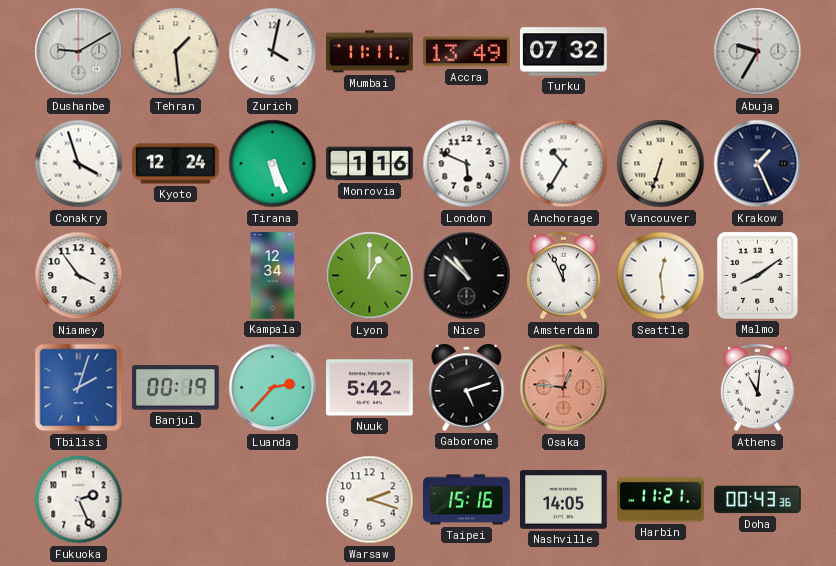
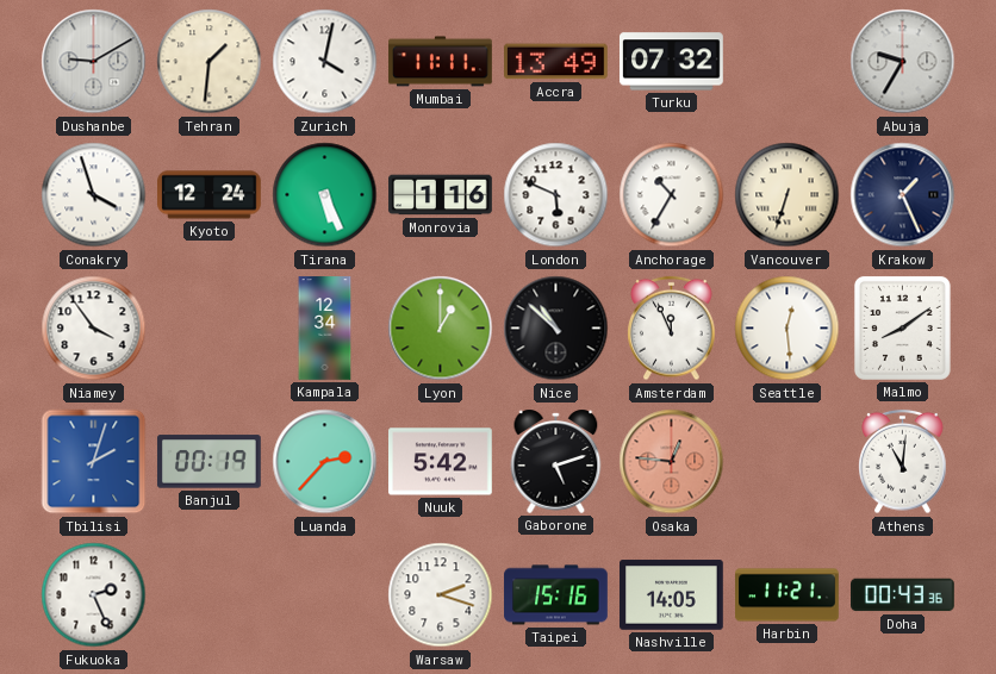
Tehran: 1:29 -> 1:31
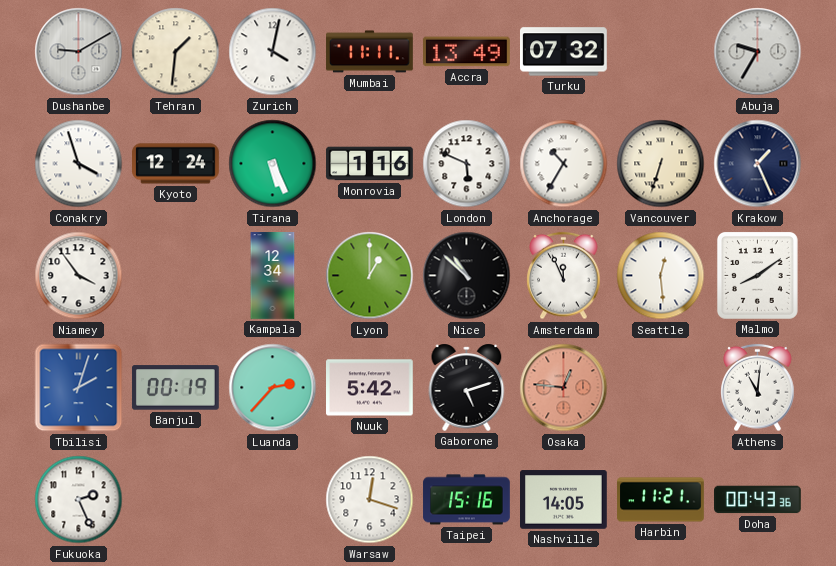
Warsaw: 2:18 -> 12:18
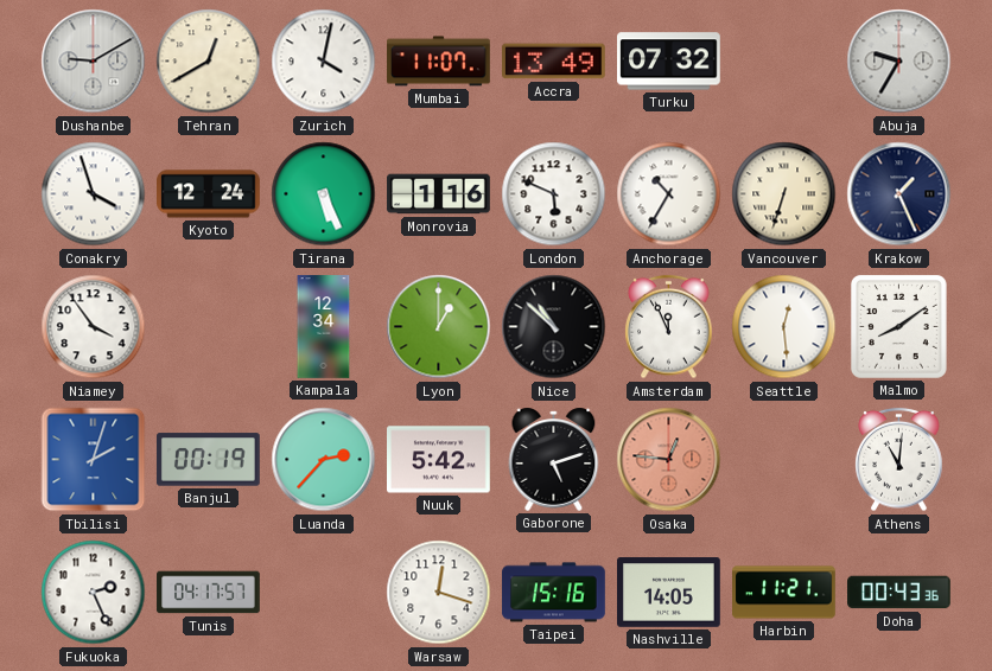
Tehran: 1:31 -> 12:40
Mumbai: 11:11 -> 11:07
Tunis: none -> 04:17
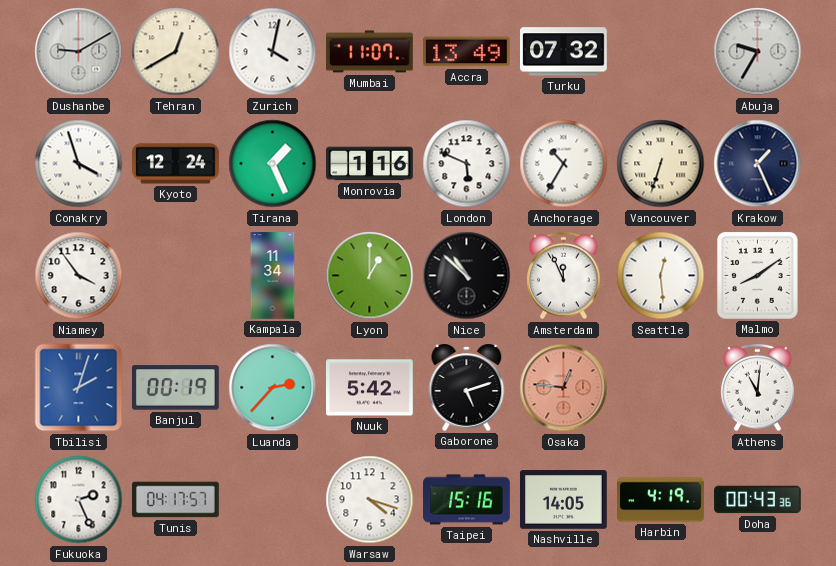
Tirana: 5:26 -> 1:26
Kampala: 12:34 -> 11:34
Warsaw: 12:18 -> 4:18
Harbin: 11:21 -> 4:19
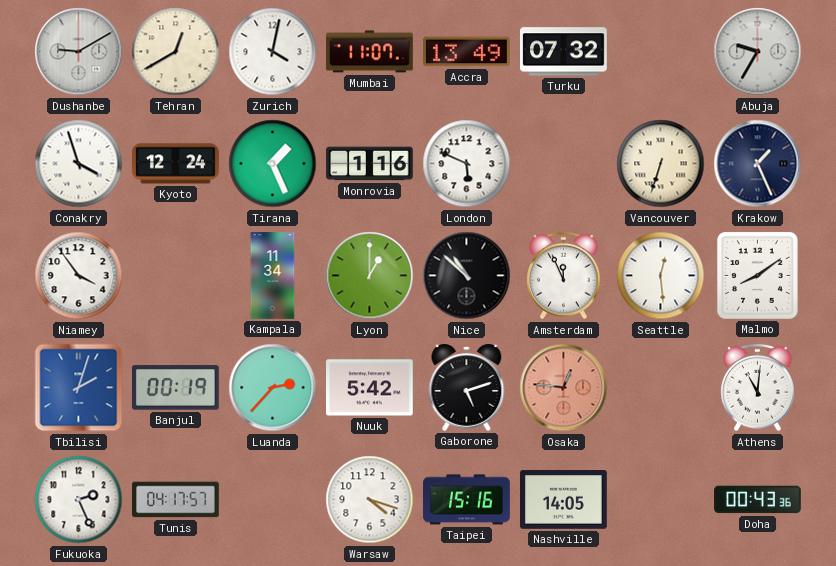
Anchorage: 10:35 -> none
Harbin: 4:19 -> none
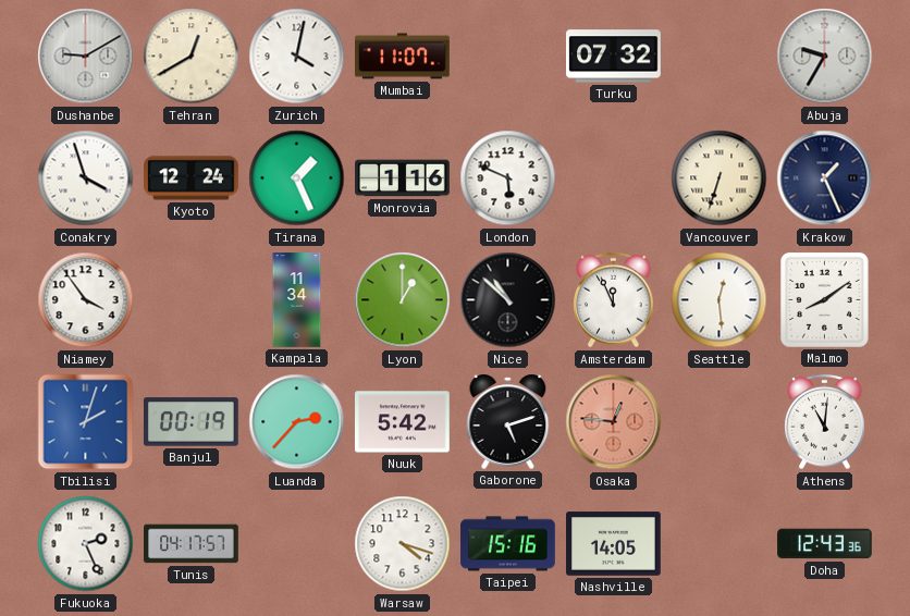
Accra: 13:49 -> none
Doha: 00:43 -> 12:43
